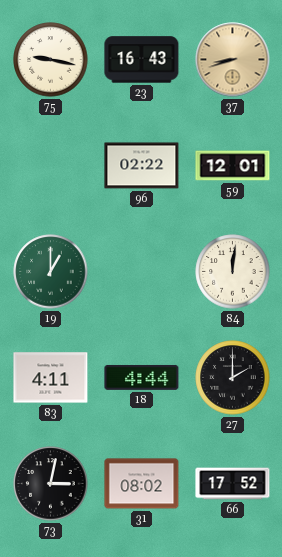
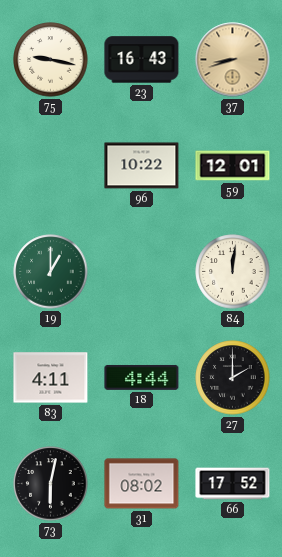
96: 02:22 -> 10:22
73: 3:02 -> 6:02
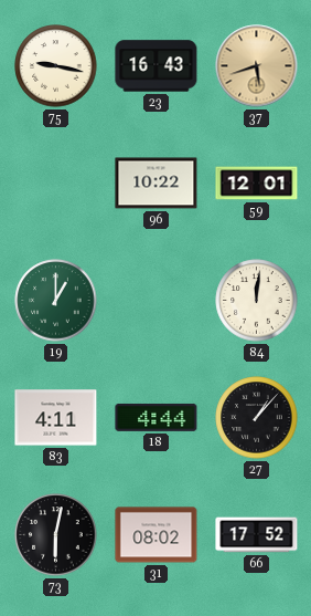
37: 8:42 -> 5:42
27: 2:00 -> 1:07
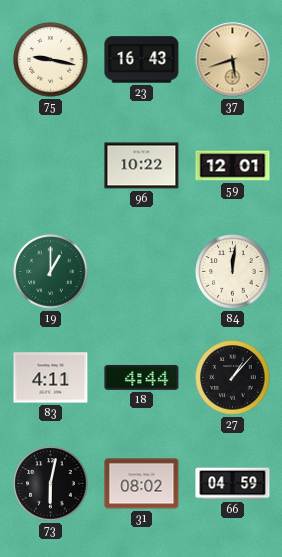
66: 17:52 -> 04:59
